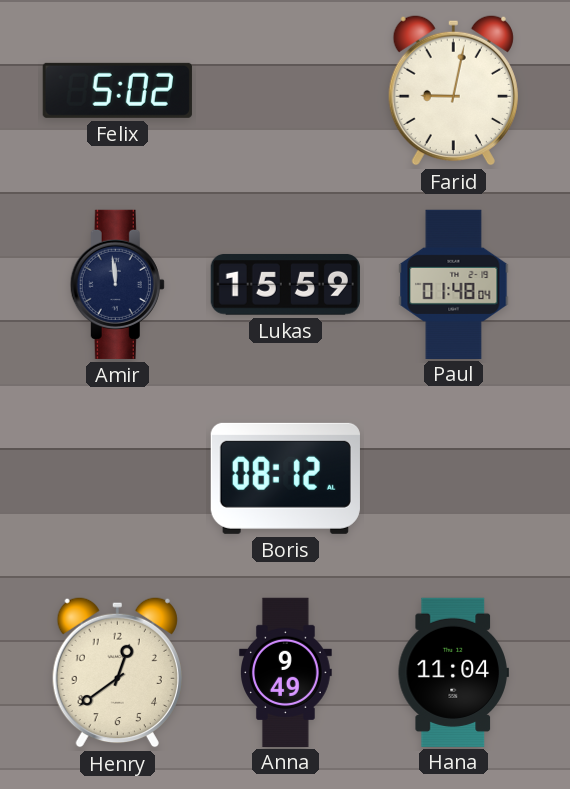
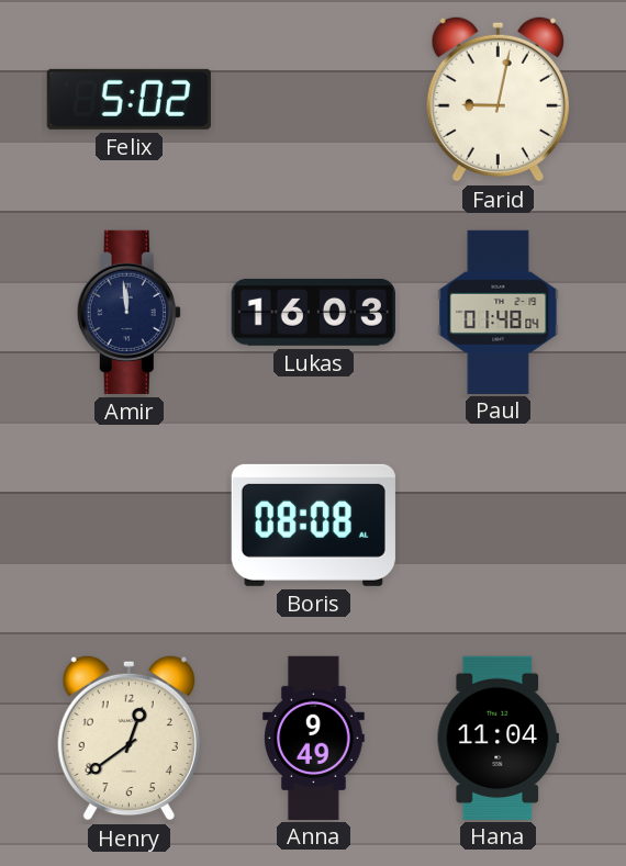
Lukas: 15:59 -> 16:03
Boris: 08:12 -> 08:08
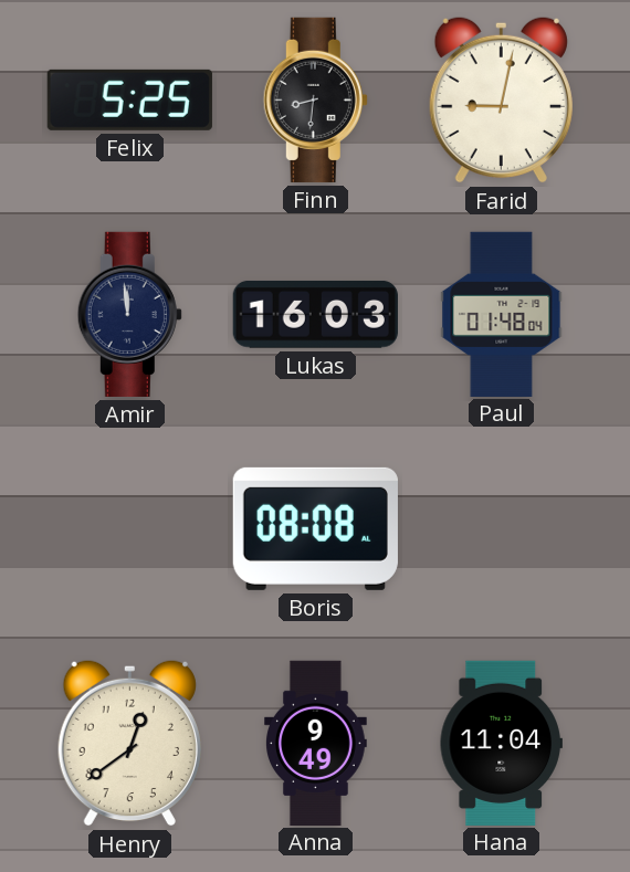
Felix: 5:02 -> 5:25
Finn: none -> 8:31
